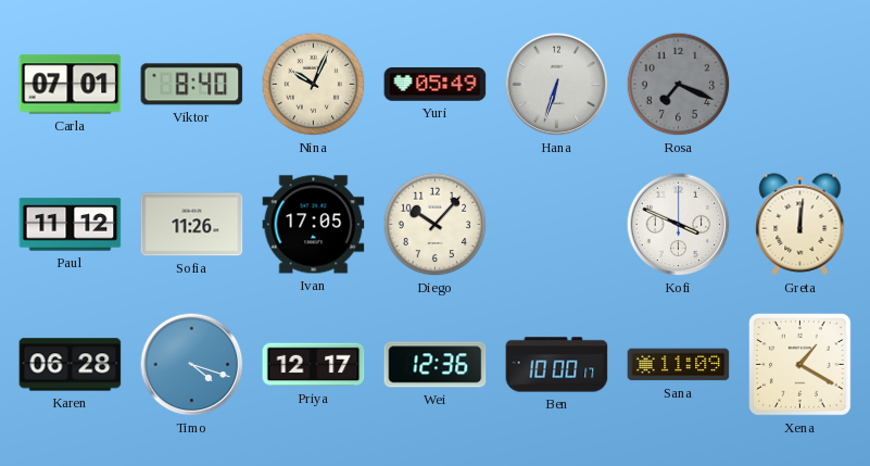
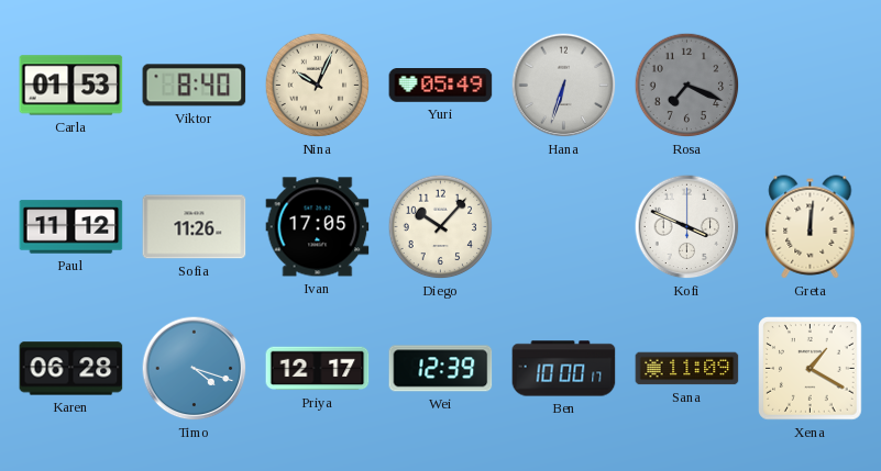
Carla: 07:01 -> 01:53
Wei: 12:36 -> 12:39
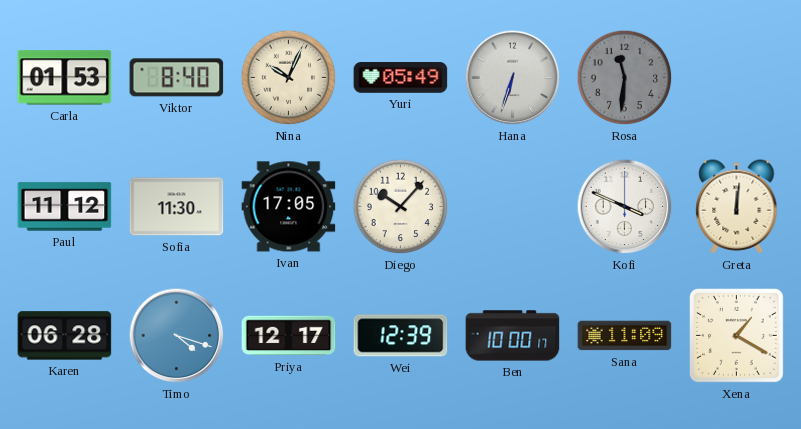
Rosa: 7:19 -> 11:31
Sofia: 11:26 -> 11:30
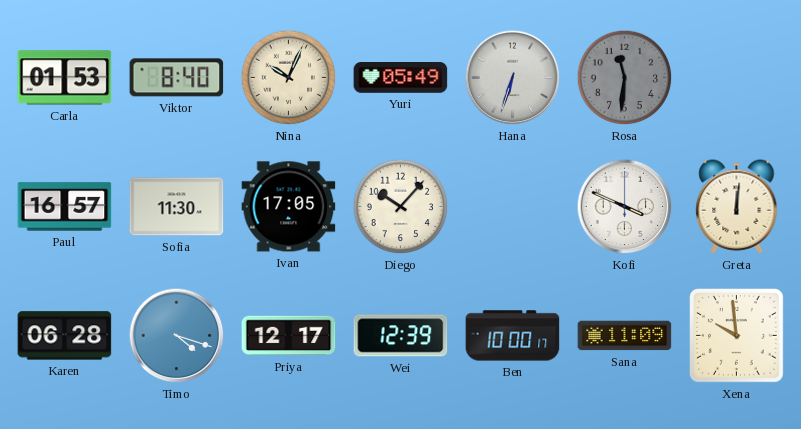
Paul: 11:12 -> 16:57
Xena: 1:20 -> 9:59
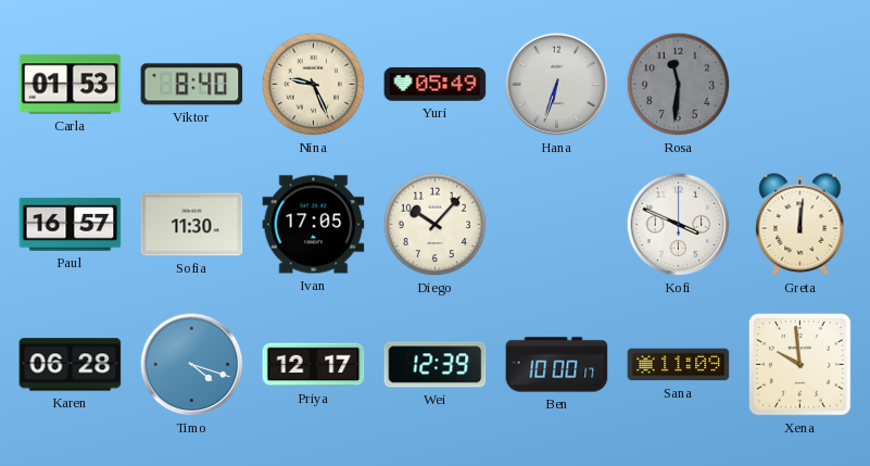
Nina: 10:04 -> 9:26
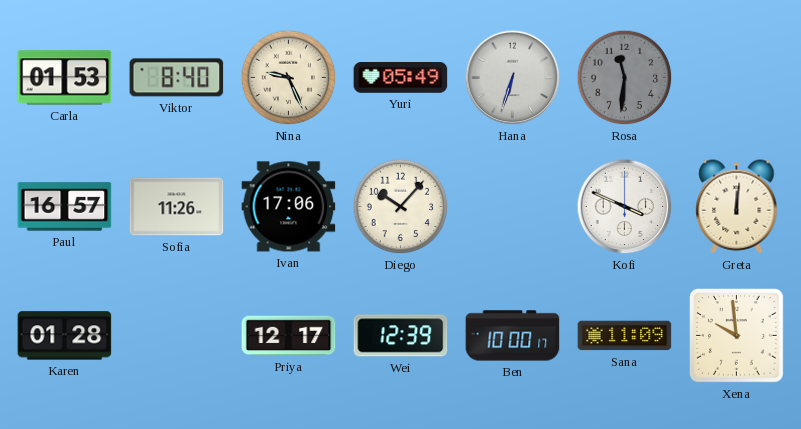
Sofia: 11:30 -> 11:26
Ivan: 17:05 -> 17:06
Karen: 06:28 -> 01:28
Timo: 4:18 -> none
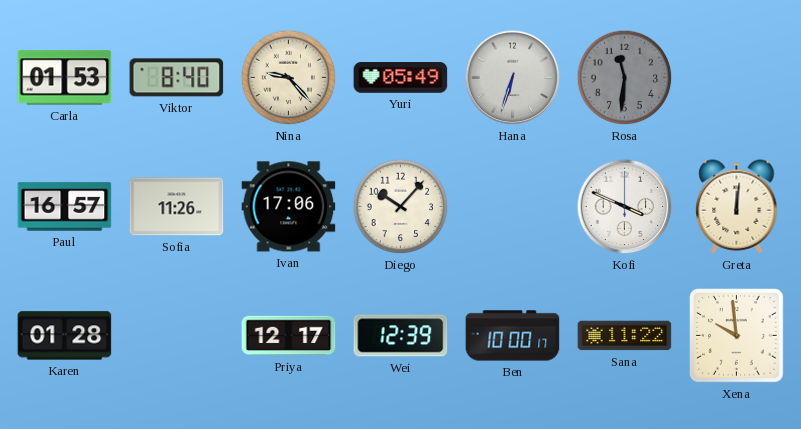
Nina: 9:26 -> 9:23
Sana: 11:09 -> 11:22
